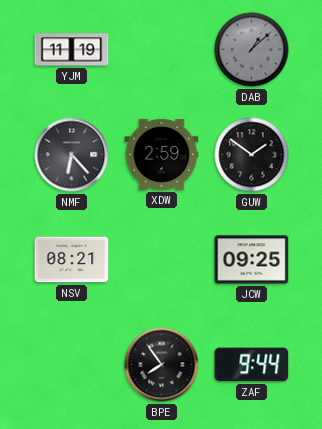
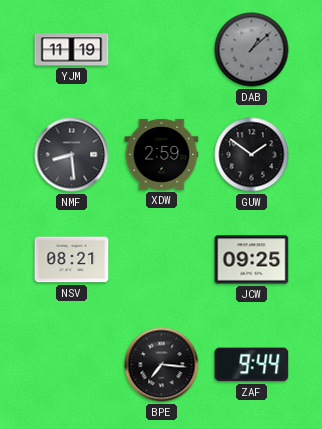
NMF: 6:23 -> 8:29
BPE: 7:54 -> 7:16
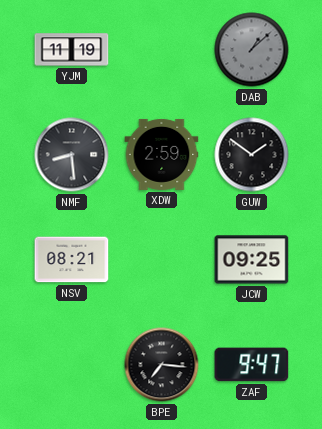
ZAF: 9:44 -> 9:47
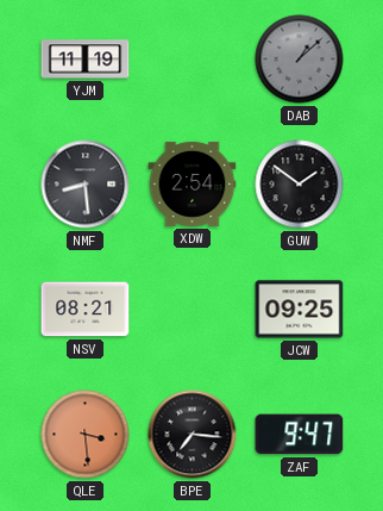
XDW: 2:59 -> 2:54
QLE: none -> 3:29
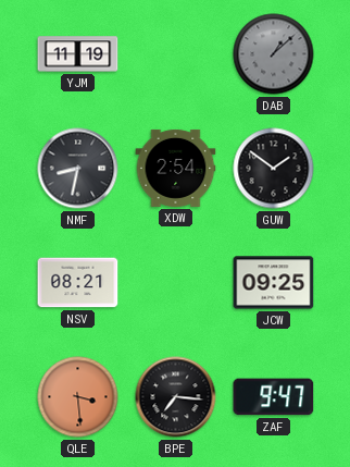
NMF: 8:29 -> 8:32
